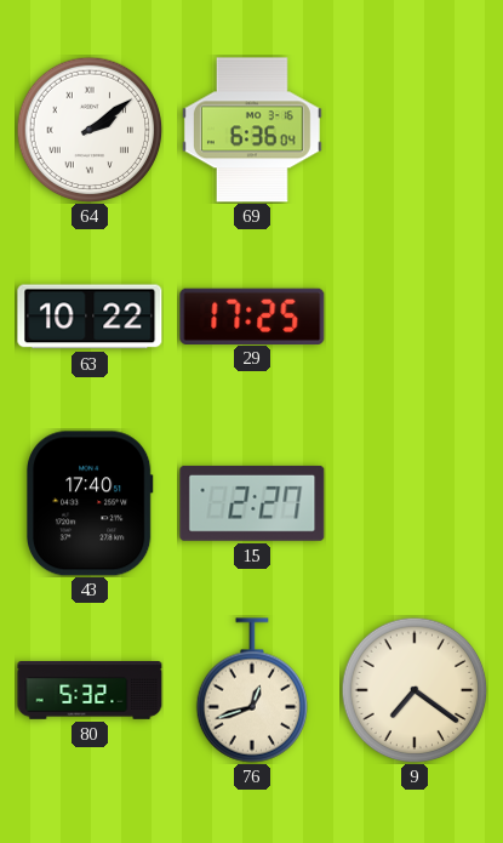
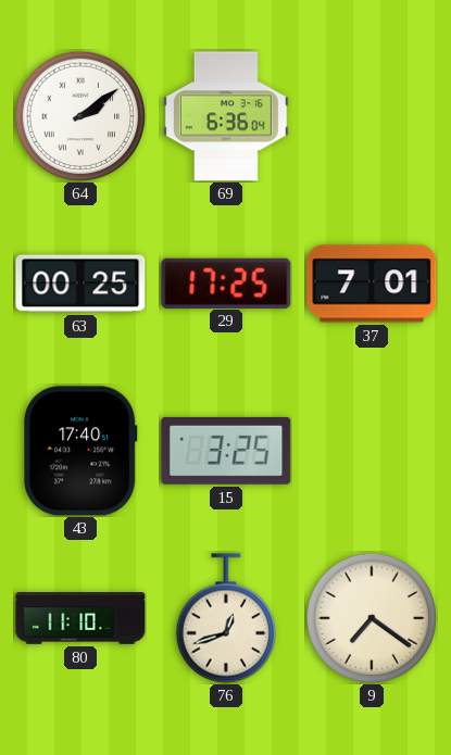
63: 10:22 -> 00:25
37: none -> 7:01
15: 2:27 -> 3:25
80: 5:32 -> 11:10
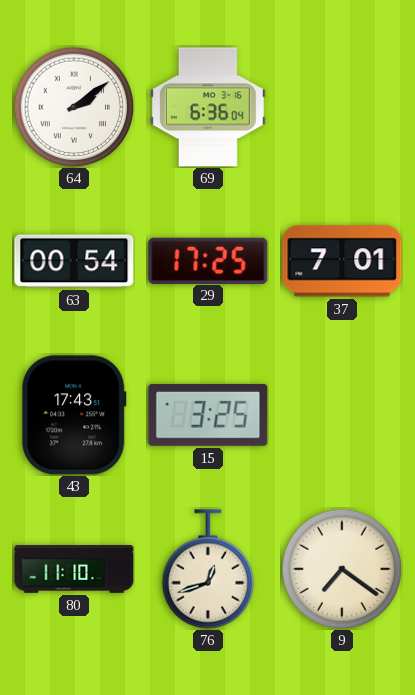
63: 00:25 -> 00:54
43: 17:40 -> 17:43
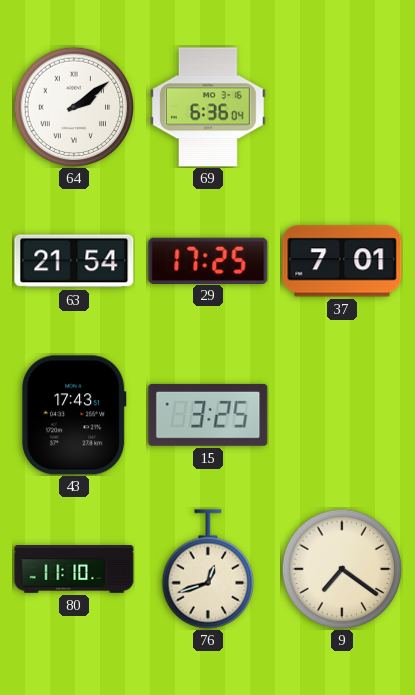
63: 00:54 -> 21:54
